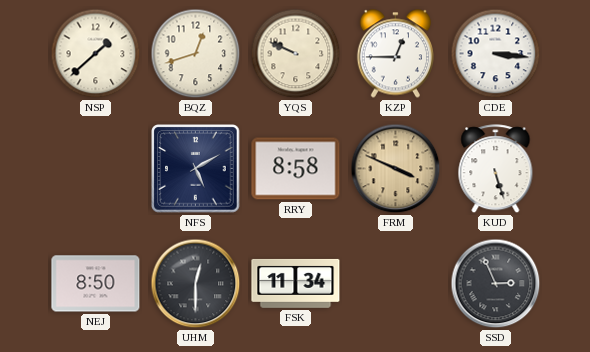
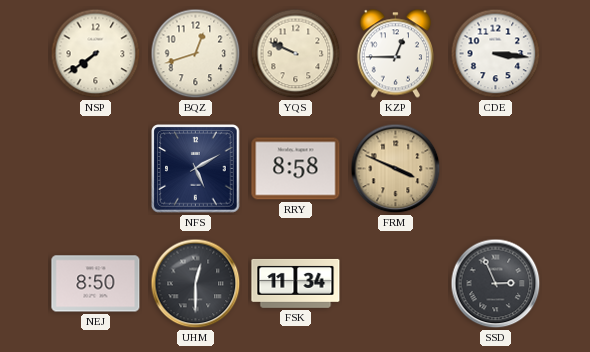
NSP: 1:38 -> 7:39
KUD: 5:27 -> none
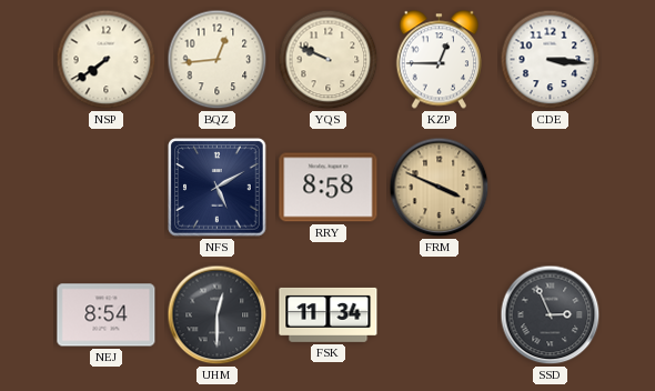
BQZ: 12:42 -> 12:44
NEJ: 8:50 -> 8:54
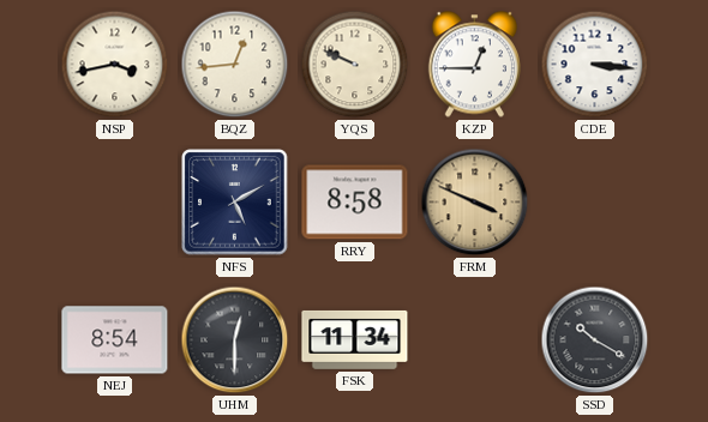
NSP: 7:39 -> 3:43
SSD: 2:56 -> 10:20
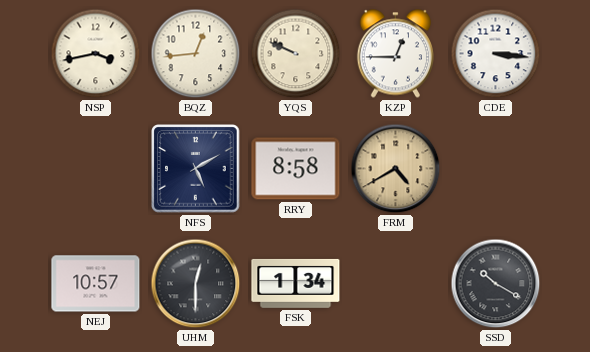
FRM: 3:49 -> 4:40
NEJ: 8:54 -> 10:57
FSK: 11:34 -> 1:34
